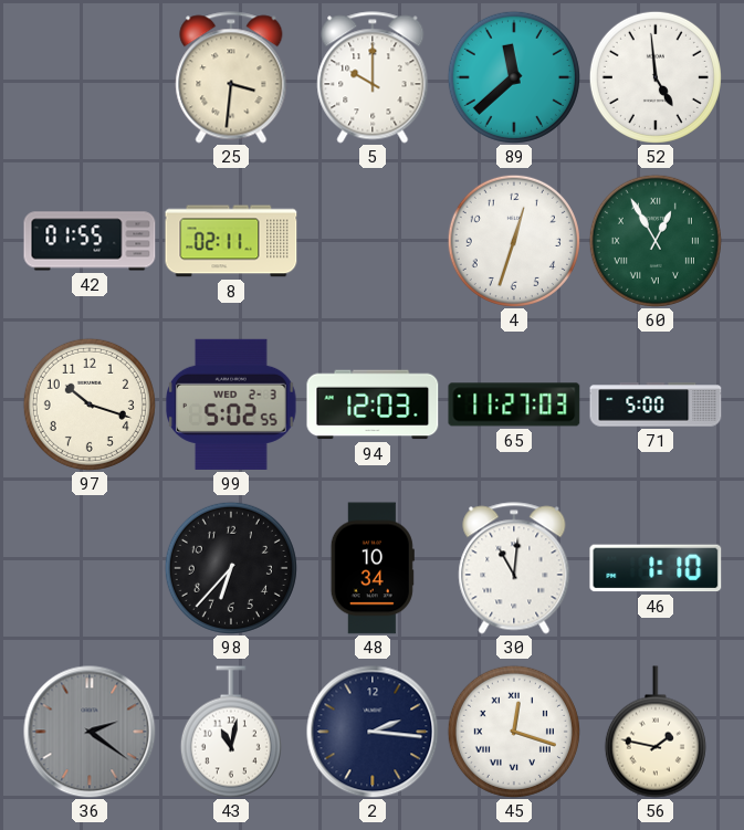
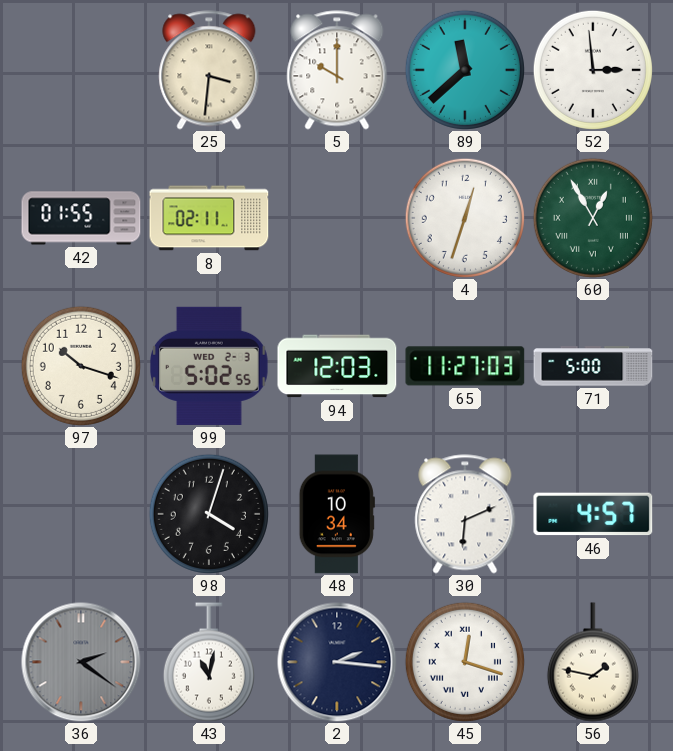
52: 4:59 -> 2:59
98: 6:37 -> 4:03
30: 11:01 -> 6:11
46: 1:10 -> 4:57
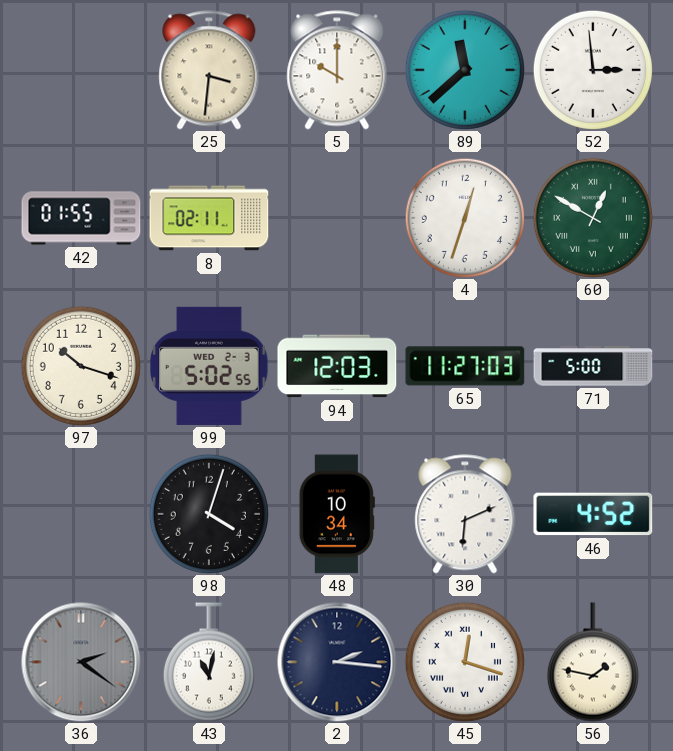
60: 12:55 -> 12:50
46: 4:57 -> 4:52
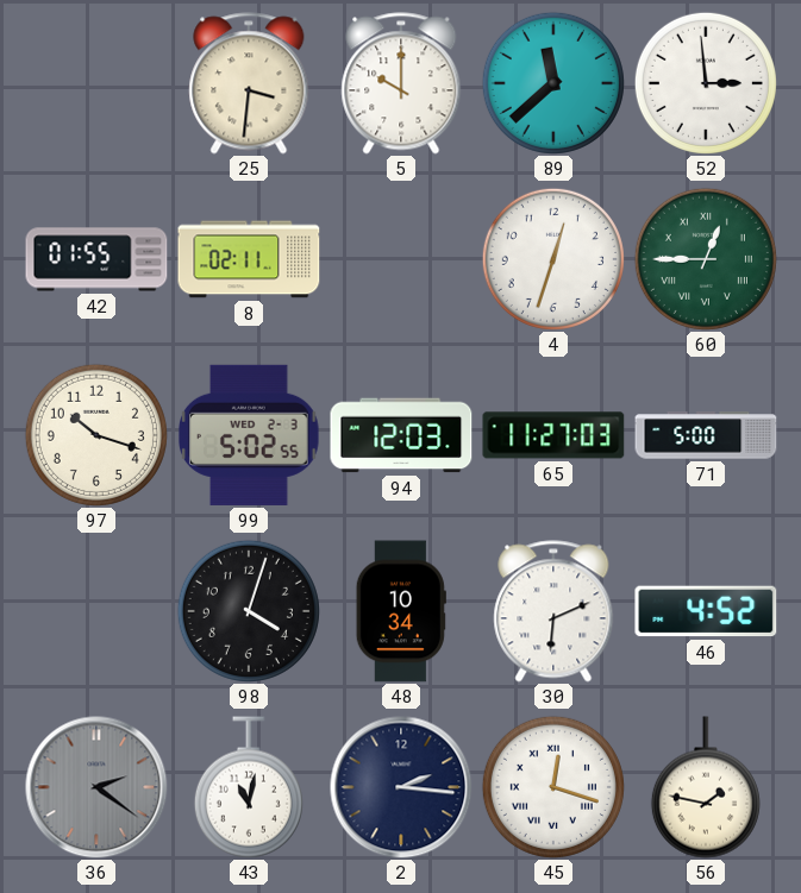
60: 12:50 -> 12:45
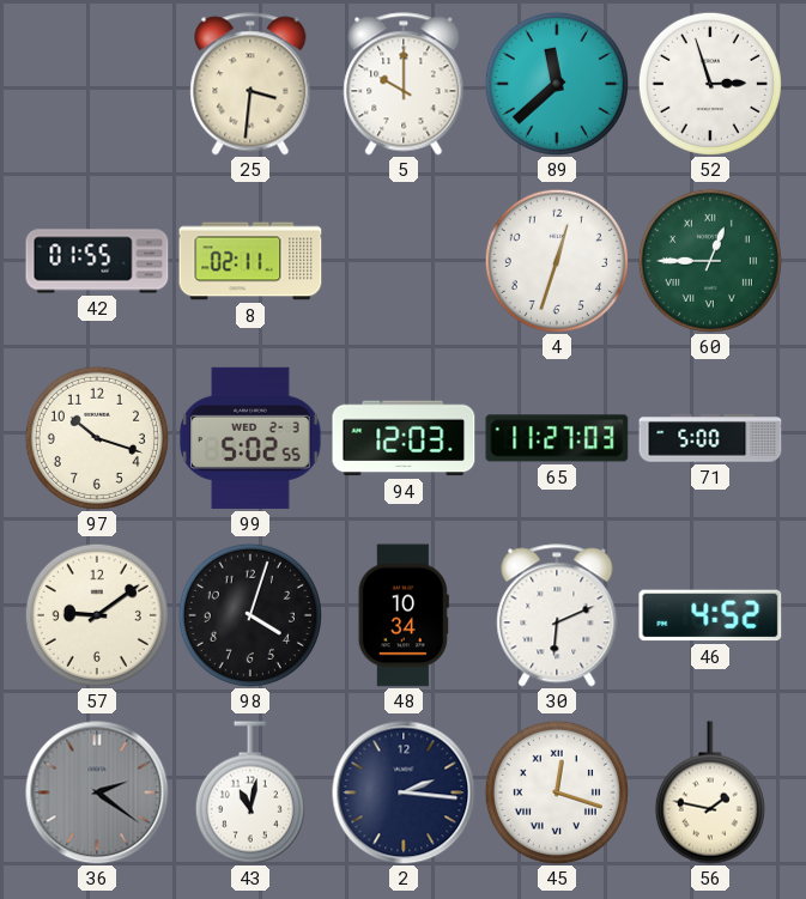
52: 2:59 -> 2:57
57: none -> 9:09
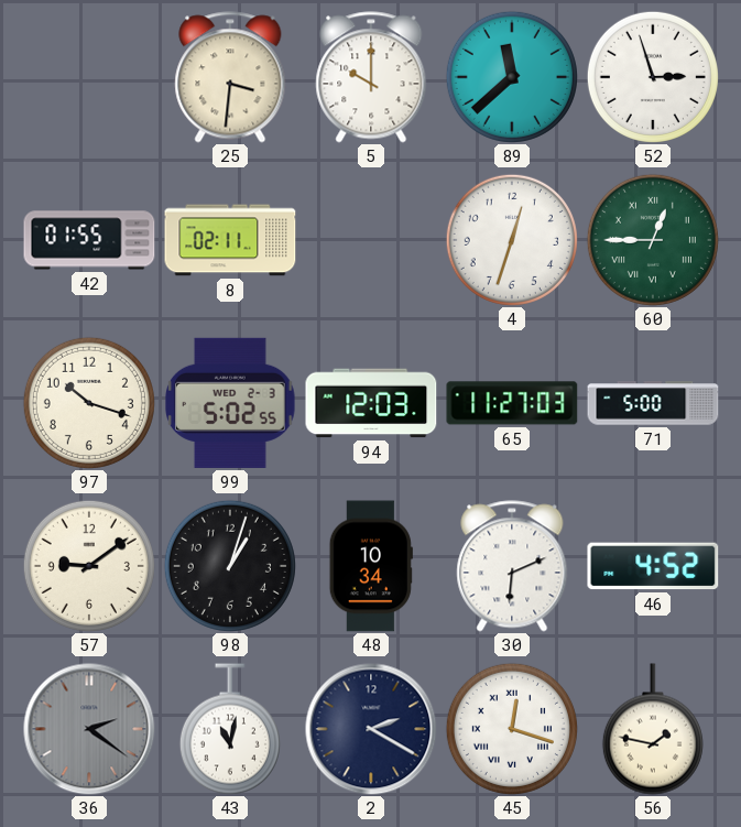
98: 4:03 -> 1:03
2: 2:16 -> 2:20
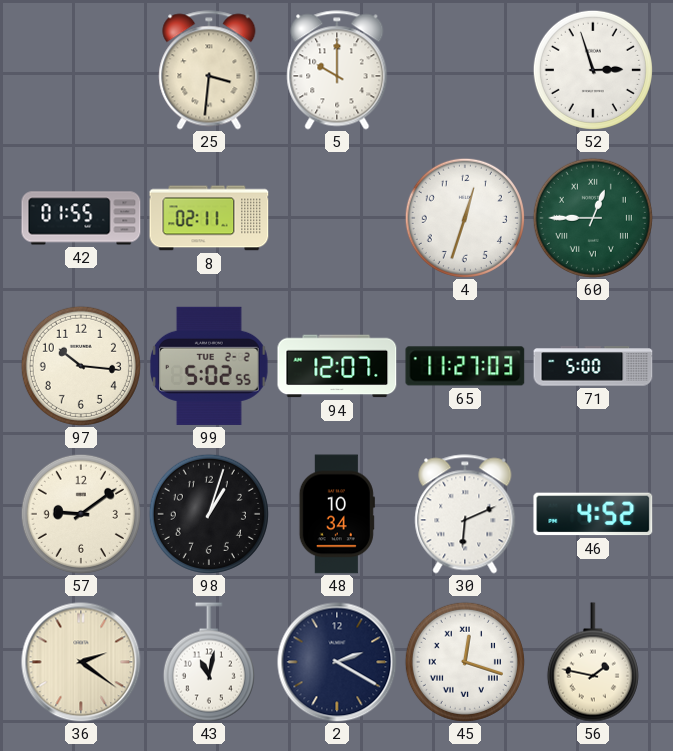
89: 11:38 -> none
97: 10:18 -> 10:16
99 date: WED 2-3 -> TUE 2-2
94: 12:03 -> 12:07
36 dial: grey -> cream
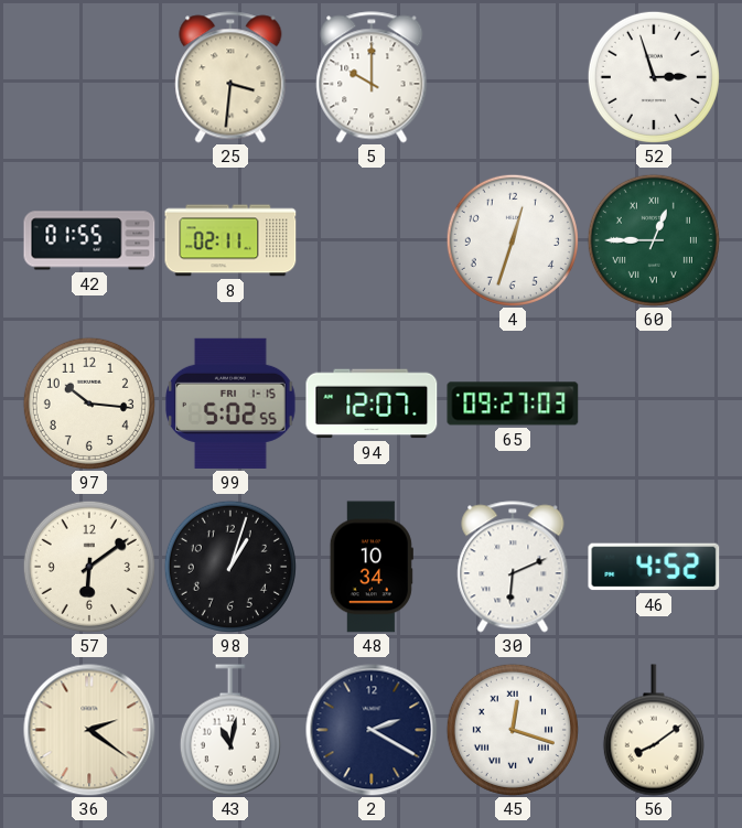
99 date: TUE 2-2 -> FRI 1-15
65: 11:27 -> 09:27
71: 5:00 -> none
57: 9:09 -> 6:09
56: 1:47 -> 8:09
